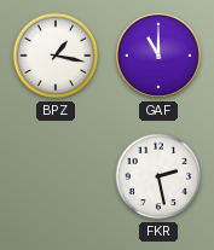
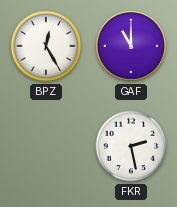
BPZ: 1:17 -> 12:25
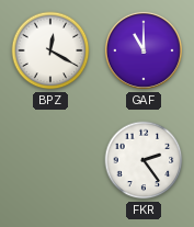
BPZ: 12:25 -> 12:20
FKR: 2:28 -> 2:24
